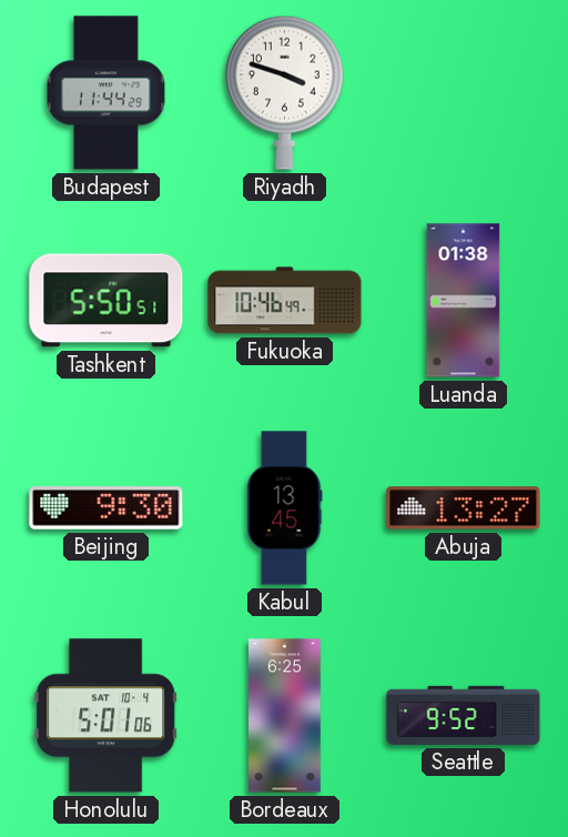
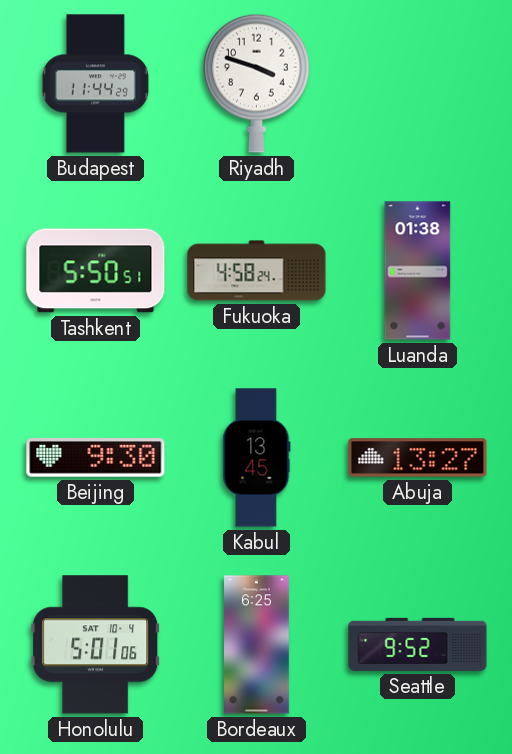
Fukuoka: 10:46 -> 4:58
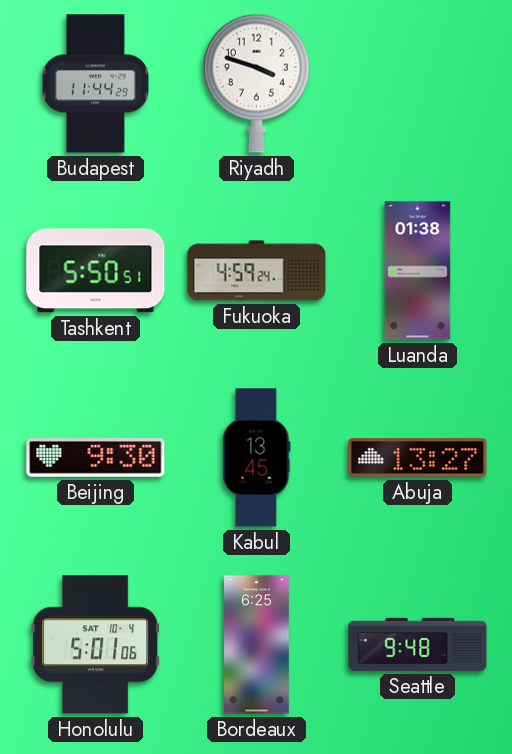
Fukuoka: 4:58 -> 4:59
Seattle: 9:52 -> 9:48
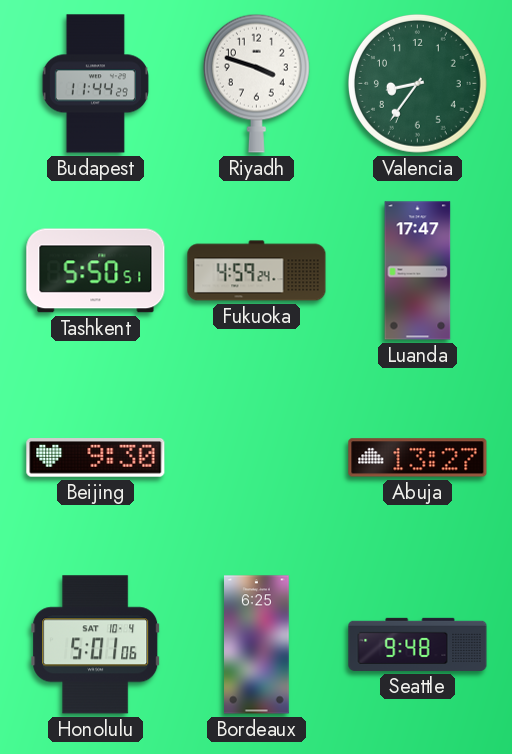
Valencia: none -> 8:36
Luanda: 01:38 -> 17:47
Kabul: 13:45 -> none
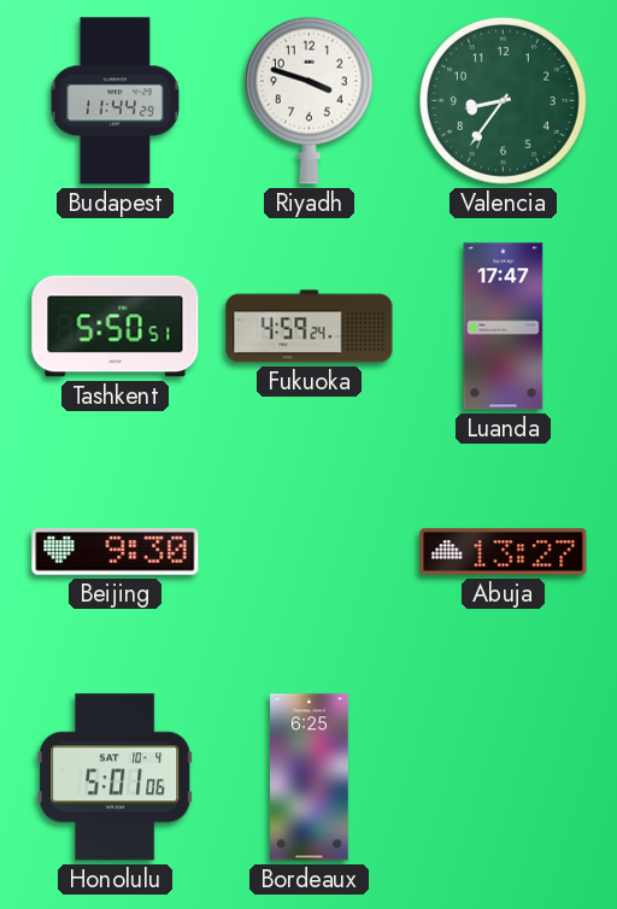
Seattle: 9:48 -> none
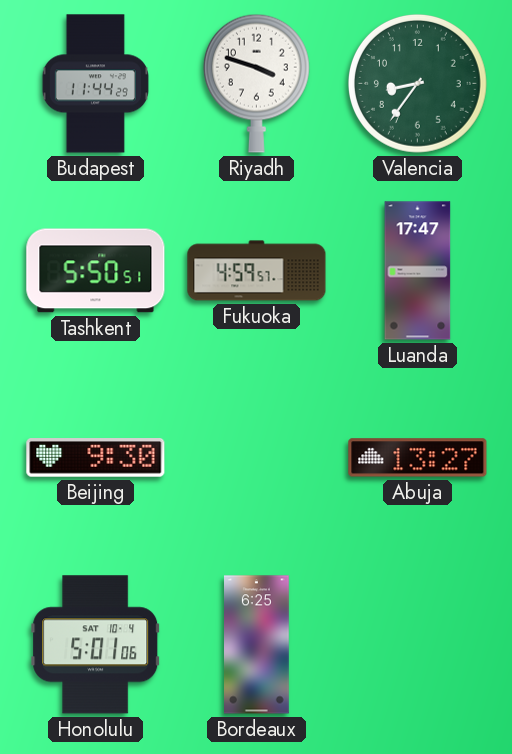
Fukuoka: 4:59:24 -> 4:59:57
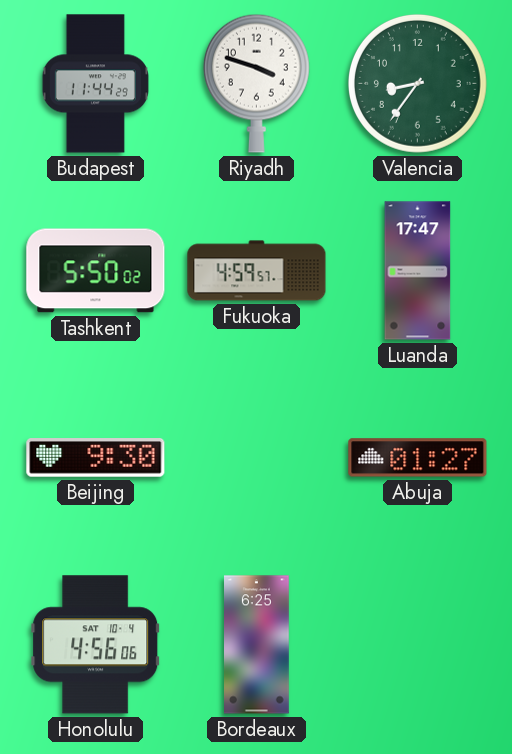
Tashkent: 5:50:51 -> 5:50:02
Abuja: 13:27 -> 01:27
Honolulu: 5:01 -> 4:56
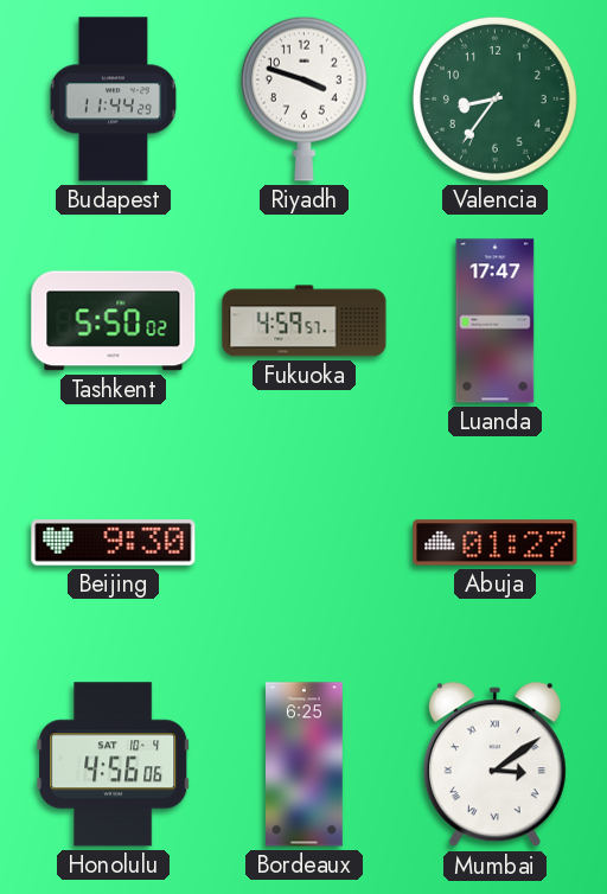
Mumbai: none -> 3:09
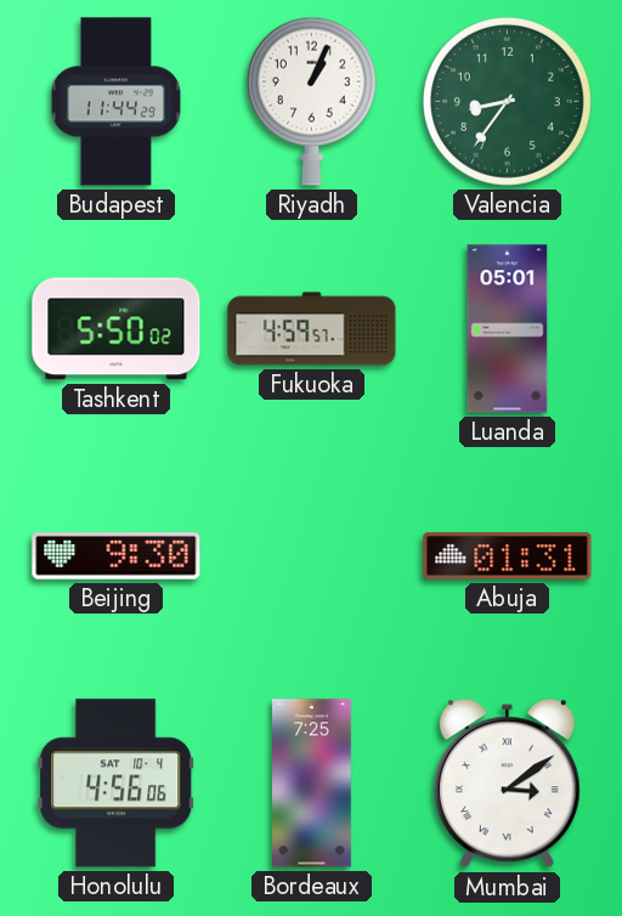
Riyadh: 3:48 -> 1:04
Luanda: 17:47 -> 05:01
Abuja: 01:27 -> 01:31
Bordeaux: 6:25 -> 7:25
